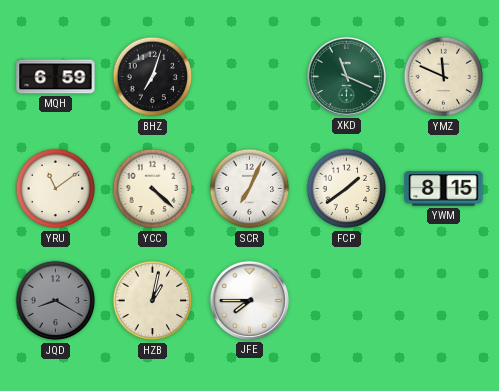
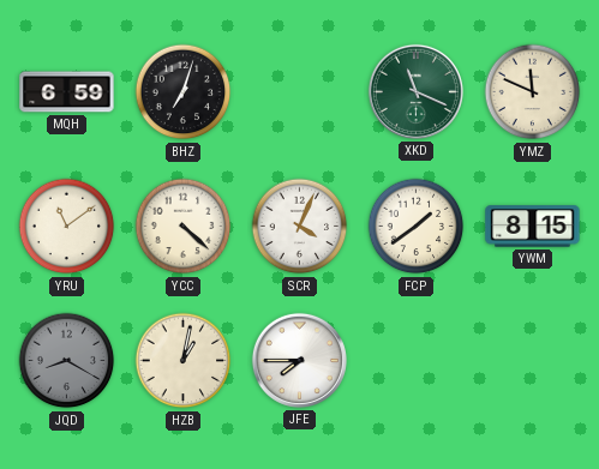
SCR: 7:04 -> 4:04
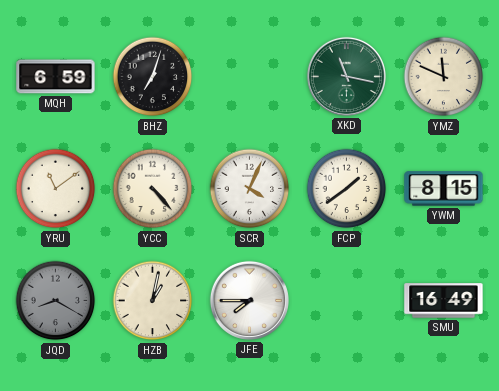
XKD: 11:19 -> 11:17
YCC: 4:22 -> 4:23
SMU: none -> 16:49
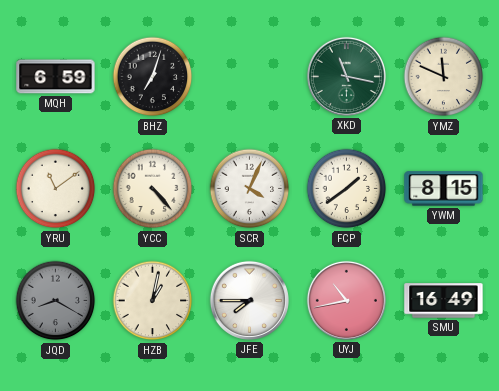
UYJ: none -> 10:43
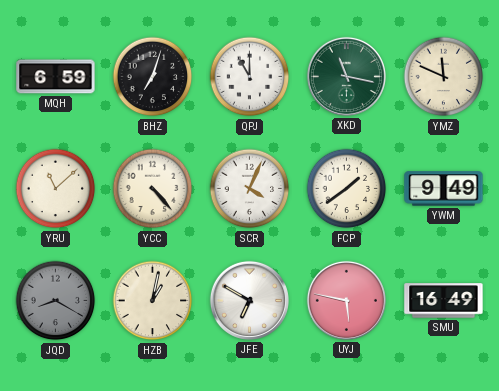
QPJ: none -> 11:00
YRU: 11:09 -> 11:08
YWM: 8:15 -> 9:49
JFE: 7:45 -> 6:50
UYJ: 10:43 -> 5:47
